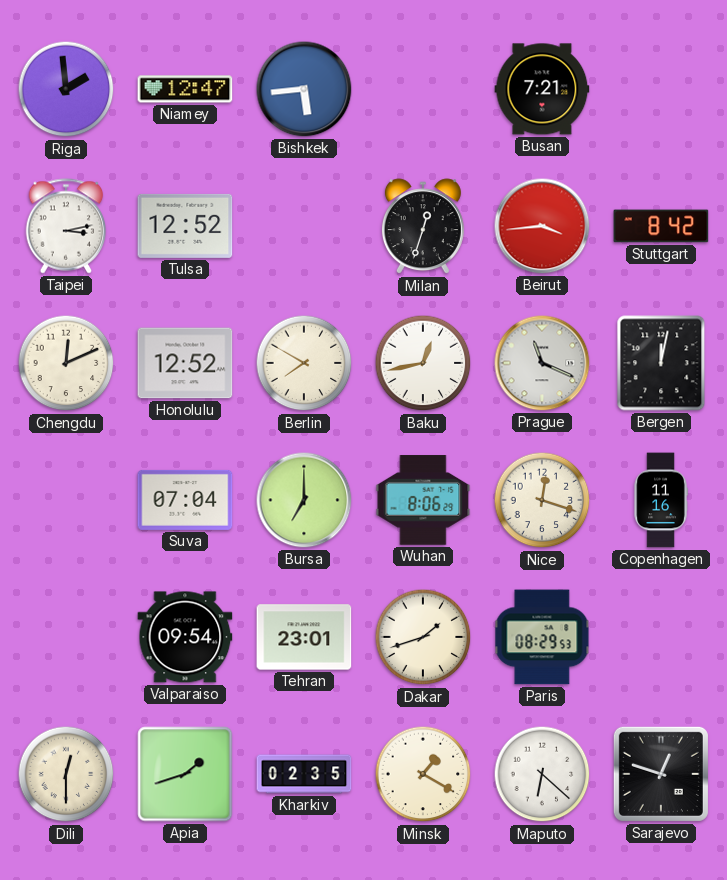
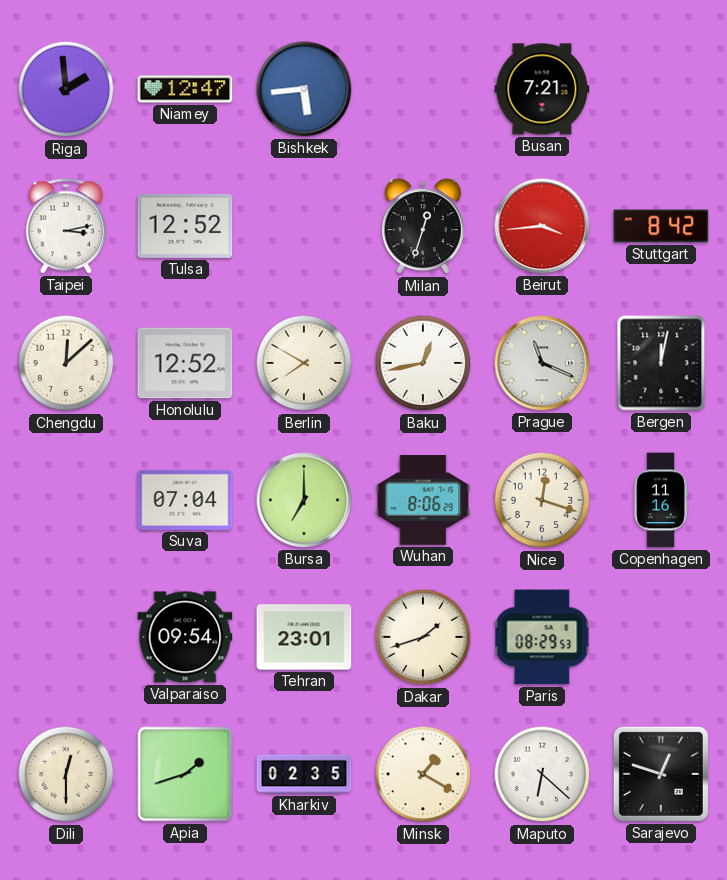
Chengdu: 12:11 -> 12:08
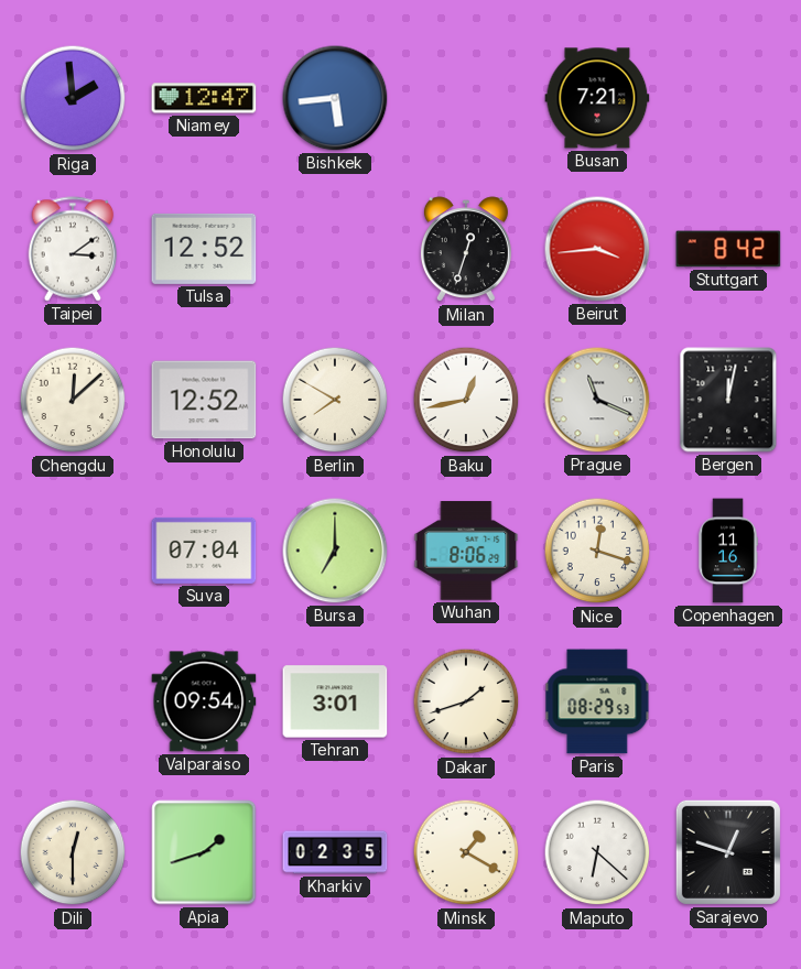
Taipei: 3:13 -> 3:09
Tehran: 23:01 -> 3:01
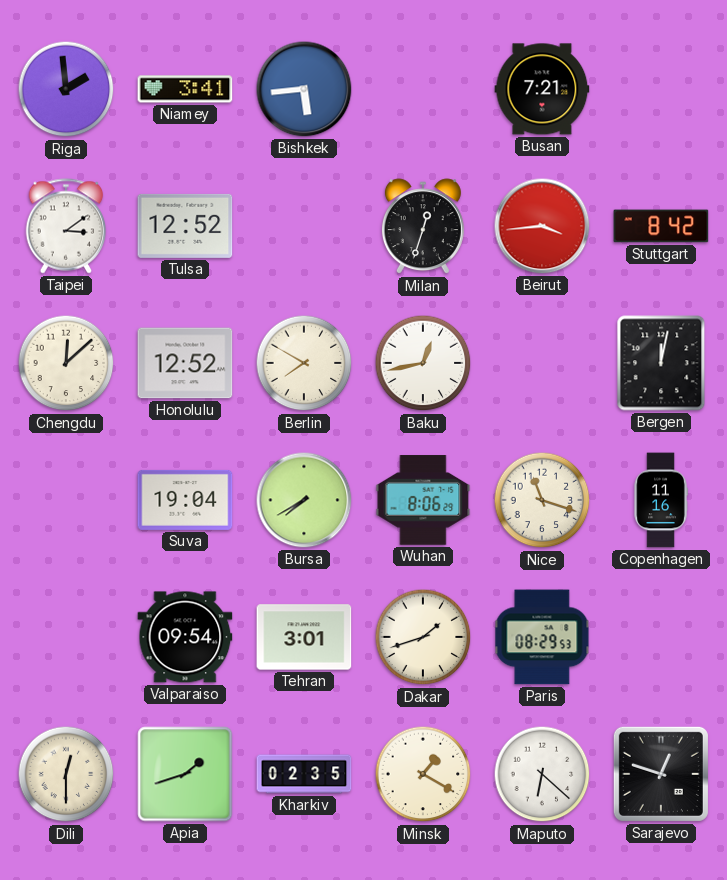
Niamey: 12:47 -> 3:41
Prague: 11:19 -> none
Suva: 07:04 -> 19:04
Bursa: 7:00 -> 7:40
Nice: 12:18 -> 11:18
